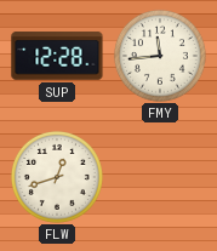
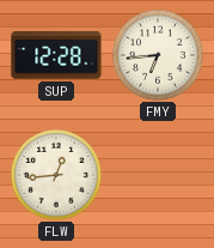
FMY: 11:44 -> 6:44
FLW: 12:42 -> 12:44
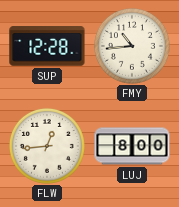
FMY: 6:44 -> 10:44
LUJ: none -> 8:00
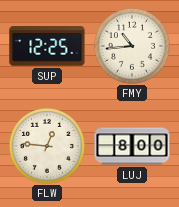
SUP: 12:28 -> 12:25
FLW: 12:44 -> 12:46
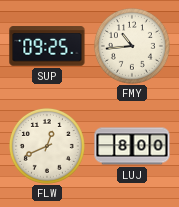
SUP: 12:25 -> 09:25
FLW: 12:46 -> 12:41
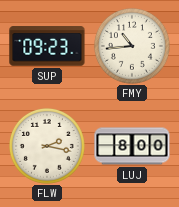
SUP: 09:25 -> 09:23
FLW: 12:41 -> 2:17
